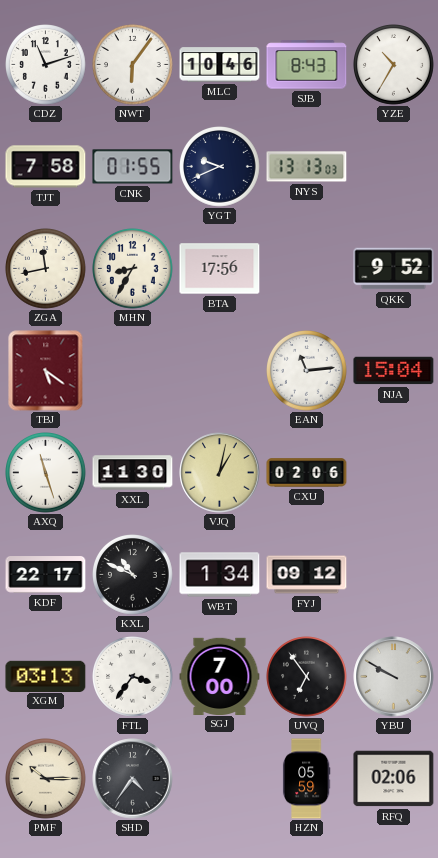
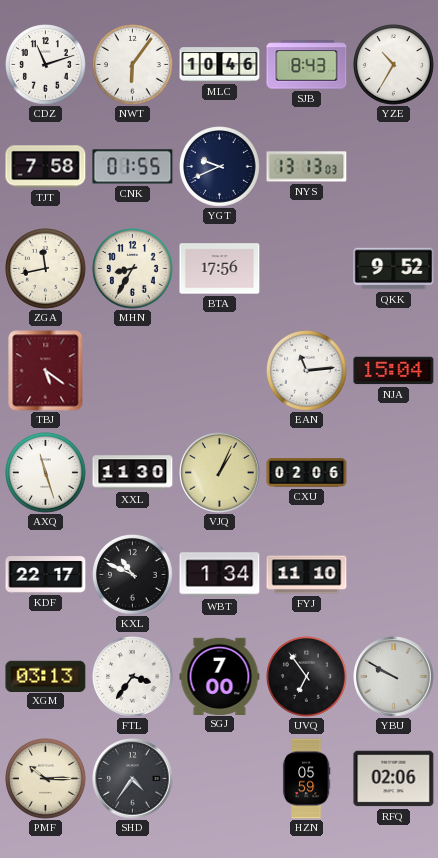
VJQ: 1:02 -> 1:04
FYJ: 09:12 -> 11:10
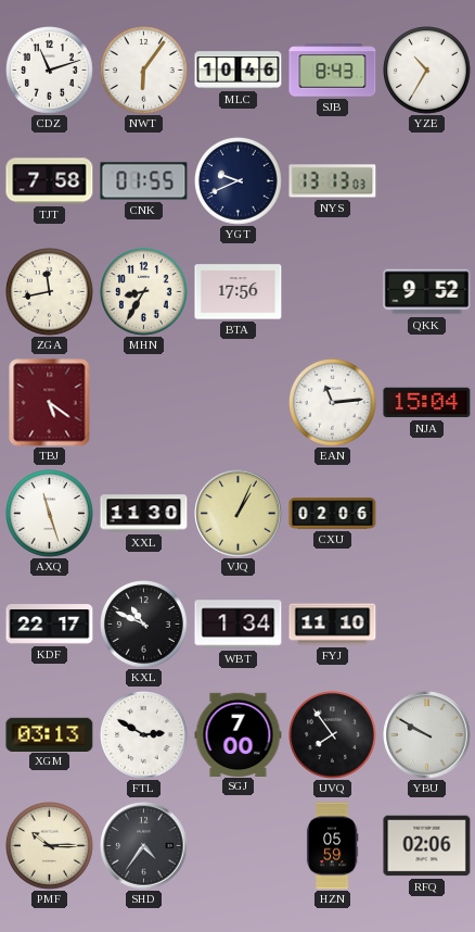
FTL: 3:36 -> 2:50
UVQ: 6:54 -> 7:54
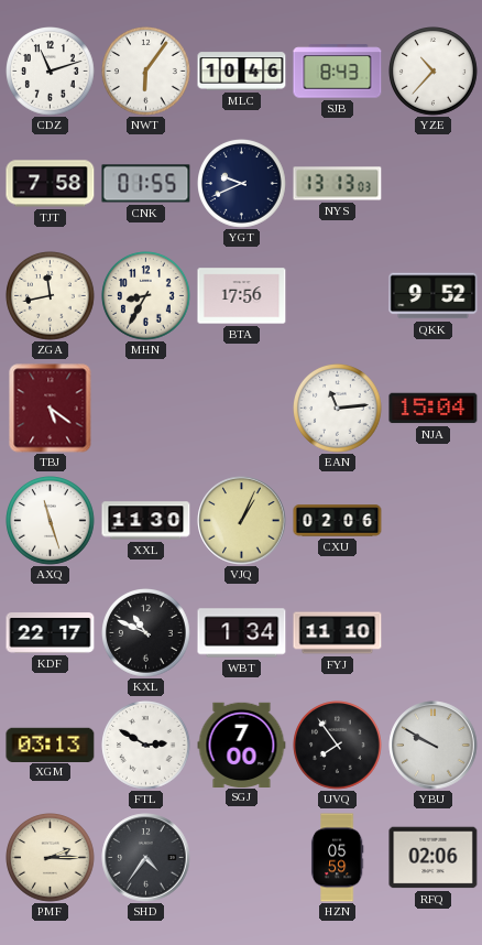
YZE: 10:35 -> 10:37
PMF: 10:15 -> 2:15
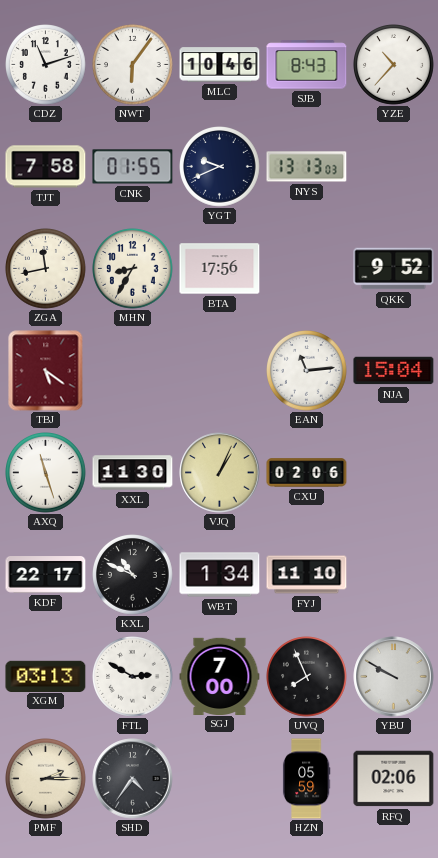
UVQ: 7:54 -> 7:56
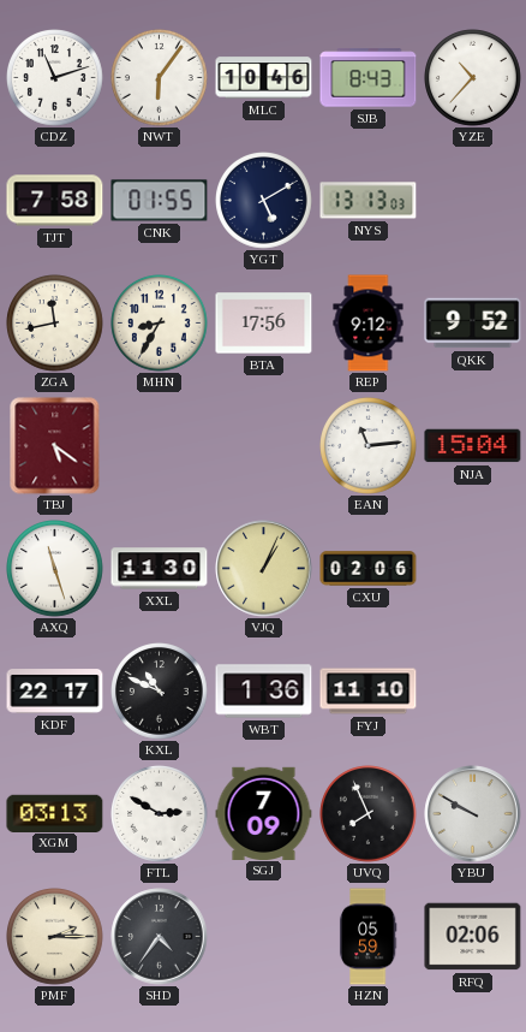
YGT: 9:41 -> 5:10
REP: none -> 9:12
WBT: 1:34 -> 1:36
SGJ: 7:00 -> 7:09
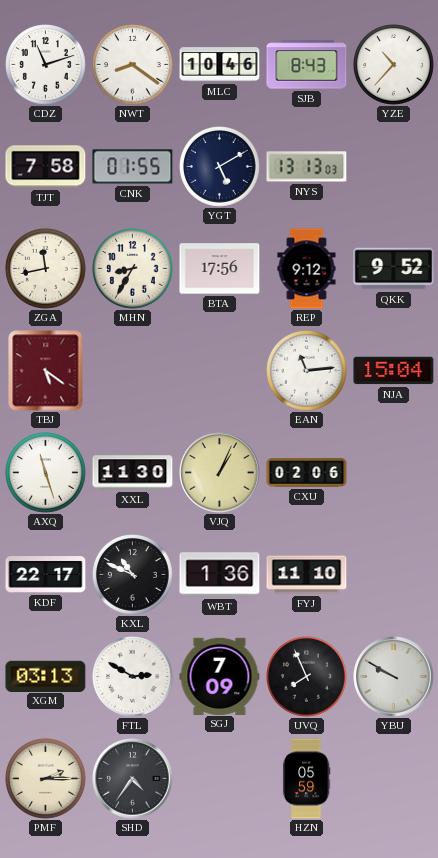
NWT: 6:06 -> 8:21
RFQ: 02:06 -> none
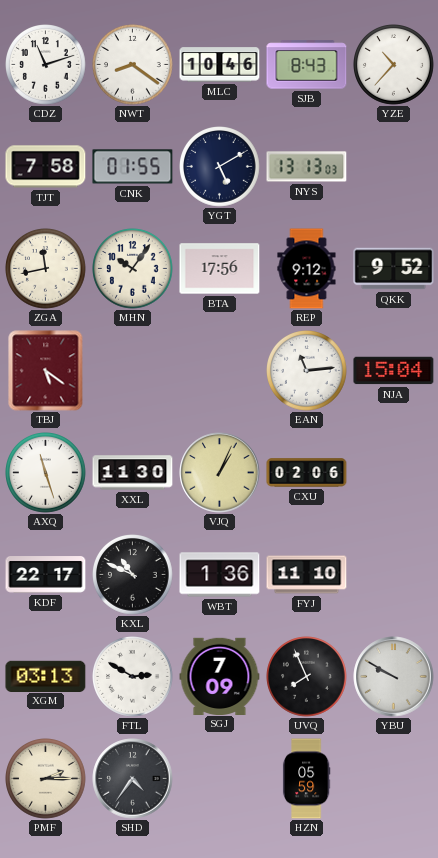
MHN: 8:35 -> 10:06
